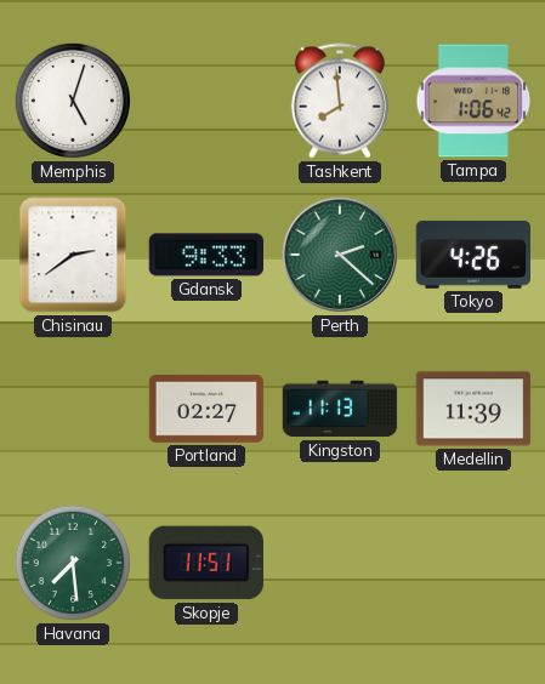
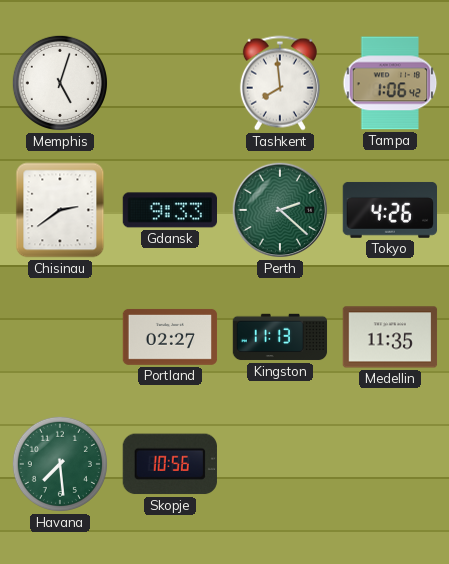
Medellin: 11:39 -> 11:35
Skopje: 11:51 -> 10:56
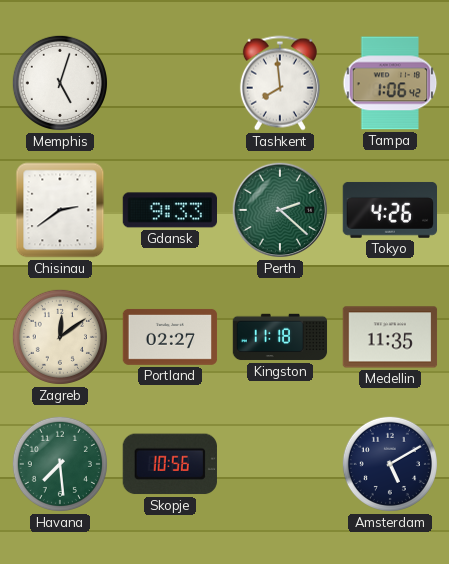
Zagreb: none -> 12:09
Kingston: 11:13 -> 11:18
Amsterdam: none -> 5:10
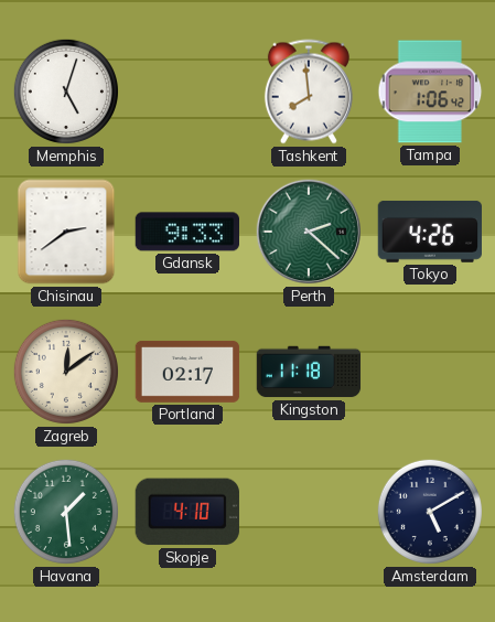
Portland: 02:27 -> 02:17
Medellin: 11:35 -> none
Havana: 7:29 -> 1:29
Skopje: 10:56 -> 4:10
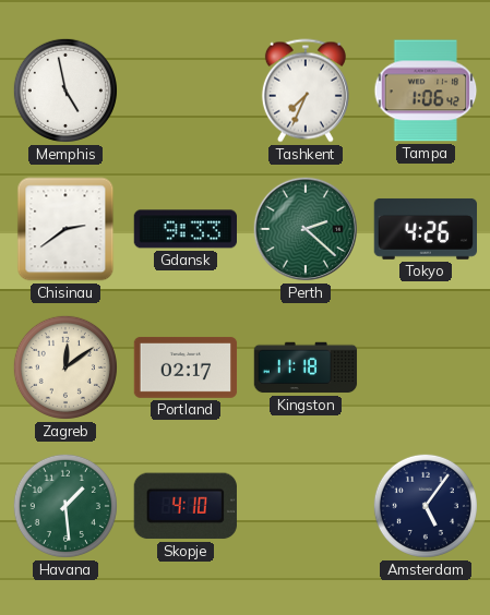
Memphis: 5:03 -> 4:58
Tashkent: 7:59 -> 7:34
Amsterdam: 5:10 -> 5:06
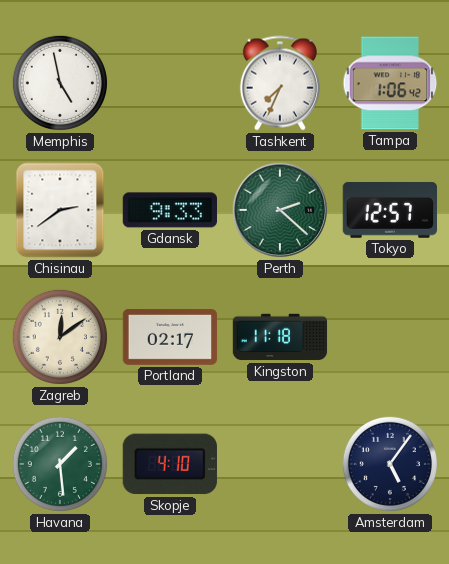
Tokyo: 4:26 -> 12:57
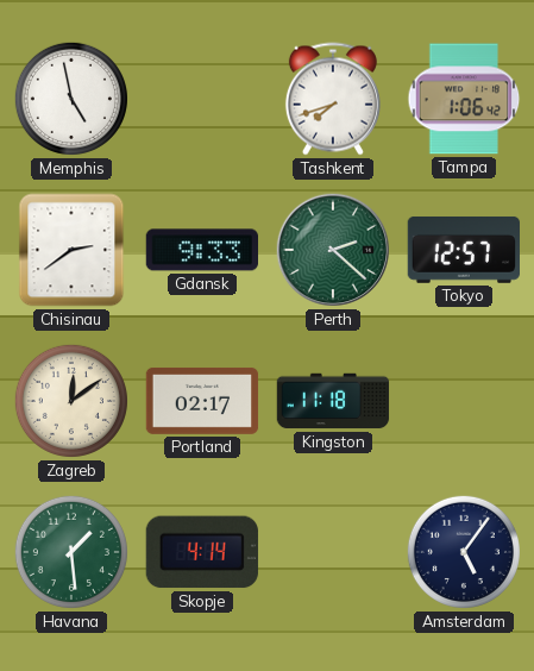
Tashkent: 7:34 -> 7:42
Skopje: 4:10 -> 4:14
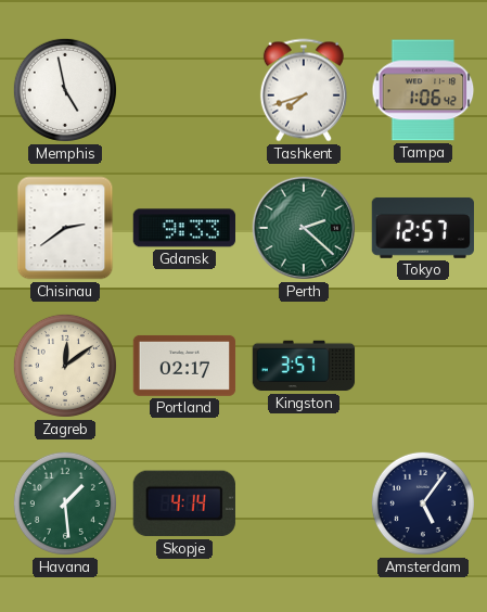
Kingston: 11:18 -> 3:57
